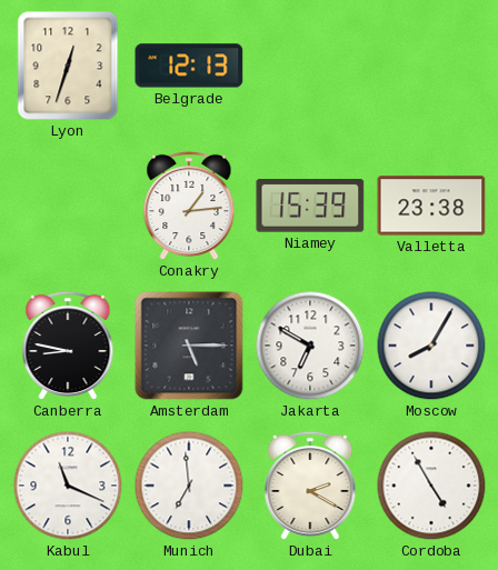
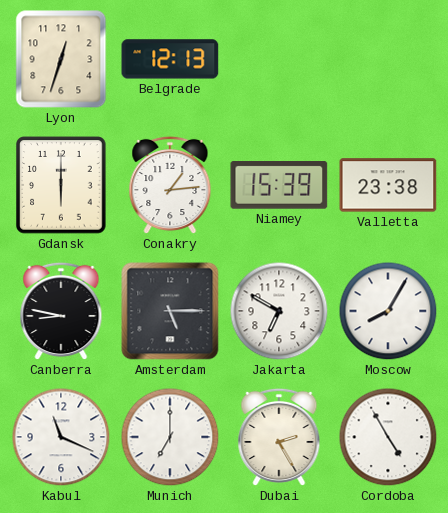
Gdansk: none -> 6:00
Munich: 6:59 -> 7:00
Dubai: 2:20 -> 2:25
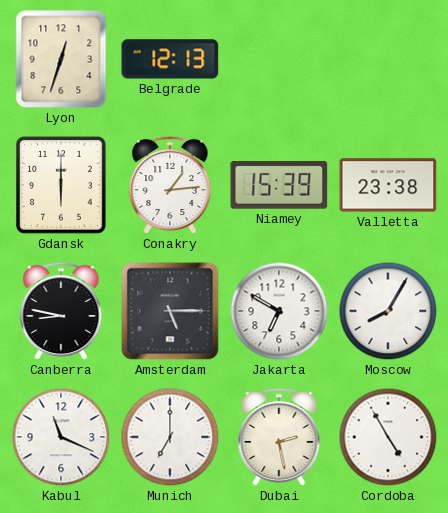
Dubai: 2:25 -> 2:28
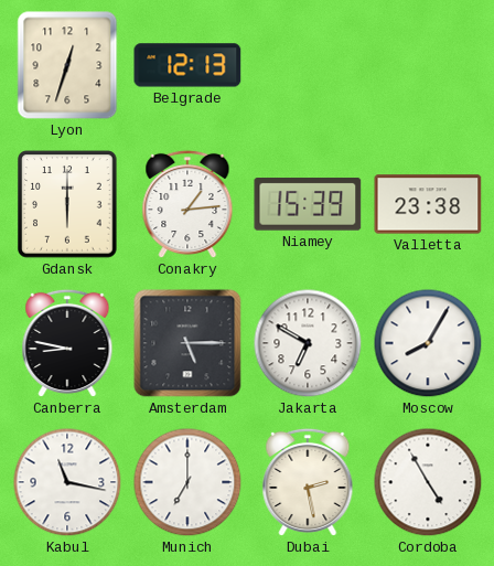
Kabul: 11:19 -> 11:17
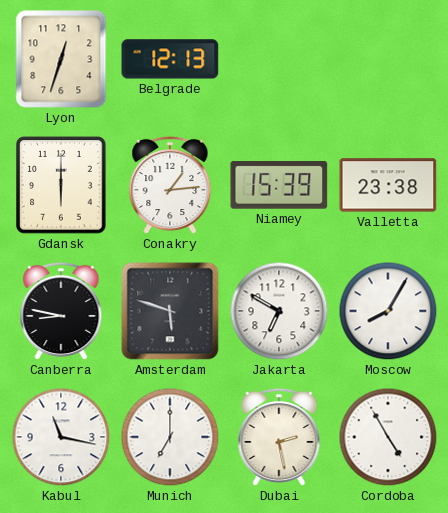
Amsterdam: 5:15 -> 5:48
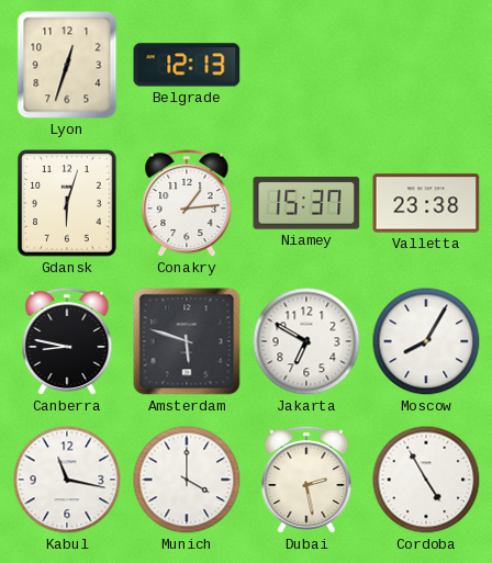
Gdansk: 6:00 -> 6:03
Niamey: 15:39 -> 15:37
Munich: 7:00 -> 4:00
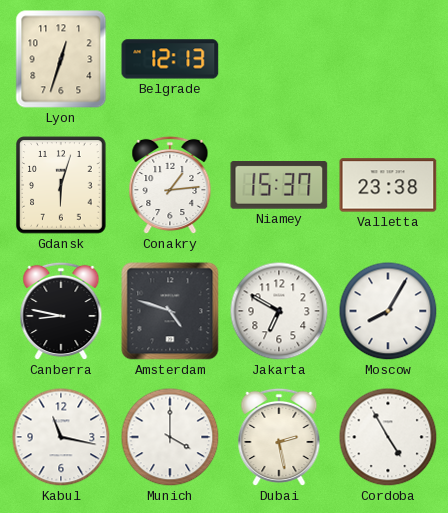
Amsterdam: 5:48 -> 4:48
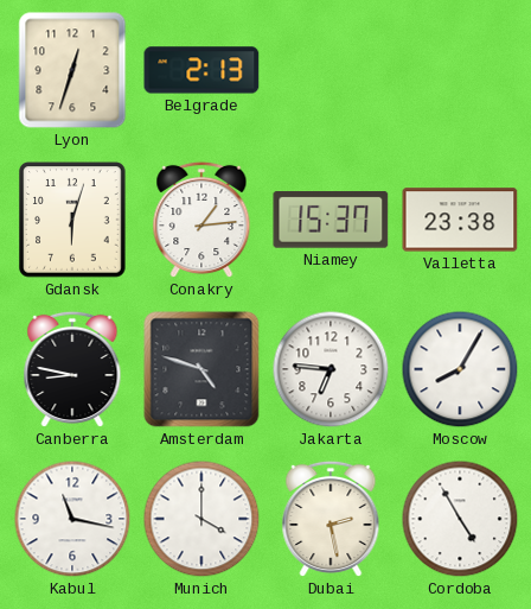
Belgrade: 12:13 -> 2:13
Jakarta: 6:50 -> 6:46
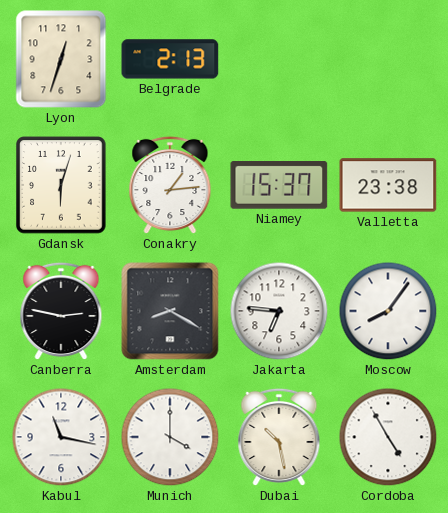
Canberra: 8:47 -> 2:47
Amsterdam: 4:48 -> 8:20
Moscow: 8:05 -> 8:06
Dubai: 2:28 -> 10:28
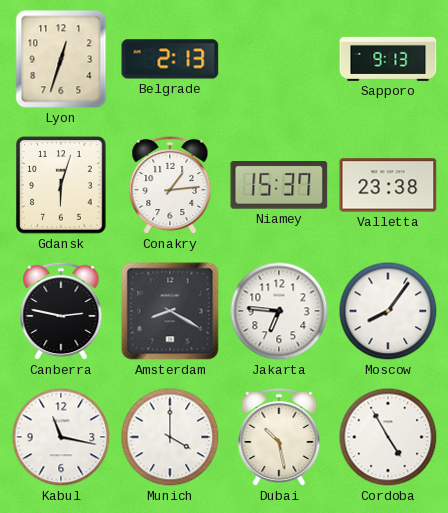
Sapporo: none -> 9:13
